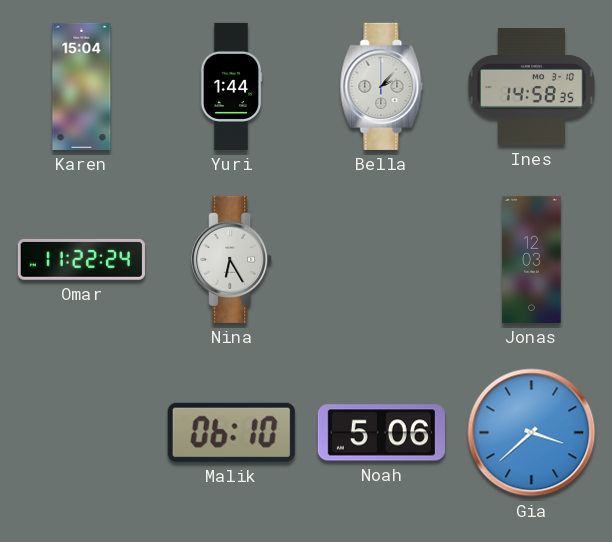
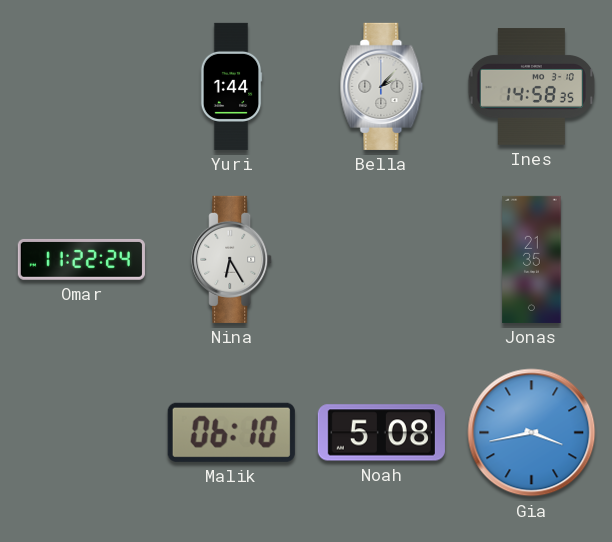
Karen: 15:04 -> none
Jonas: 12:03 -> 21:35
Noah: 5:06 -> 5:08
Gia: 3:38 -> 3:43
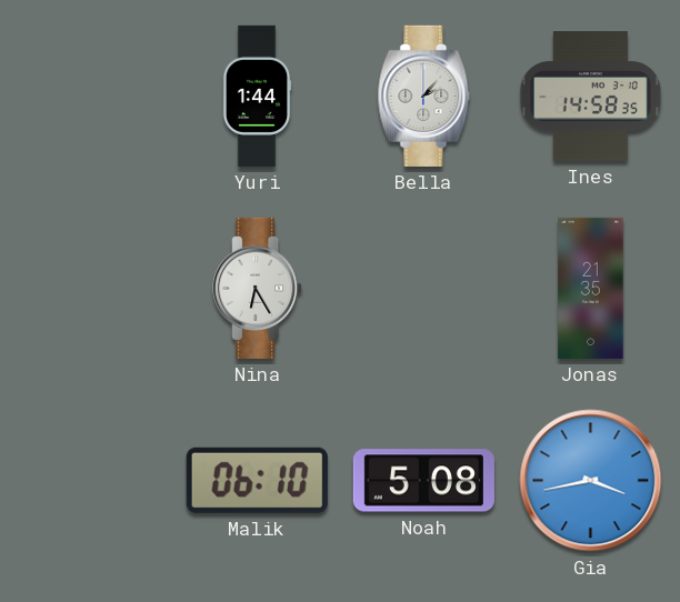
Omar: 11:22 -> none
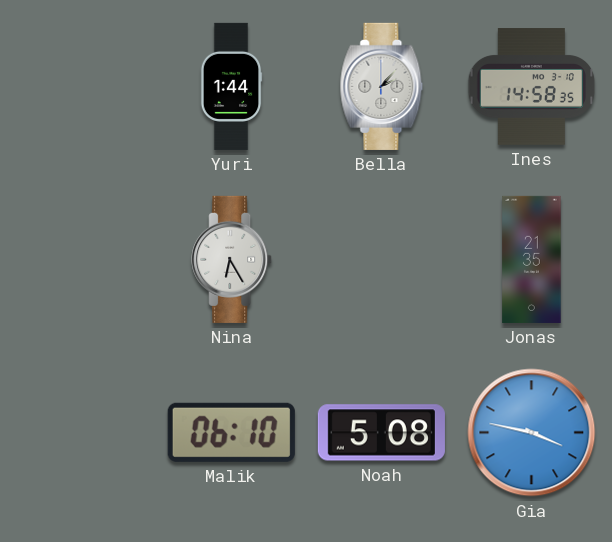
Gia: 3:43 -> 3:47
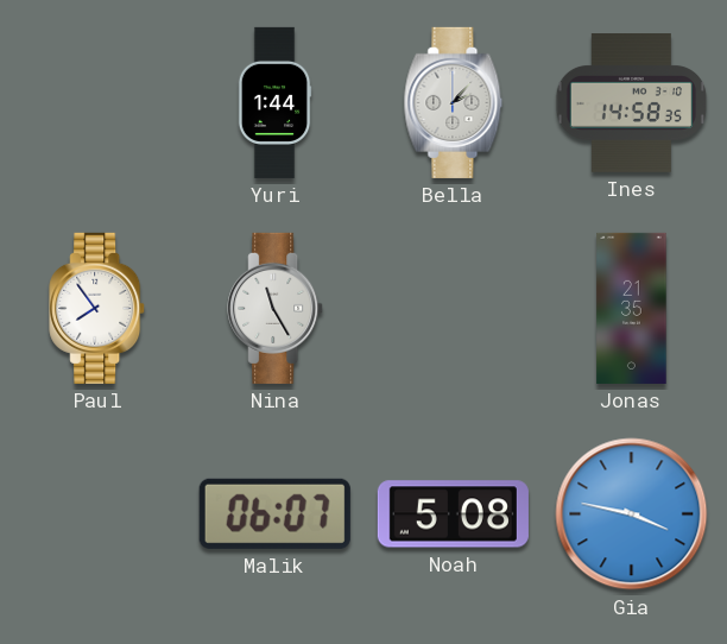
Paul: none -> 7:54
Nina: 6:25 -> 11:25
Malik: 06:10 -> 06:07
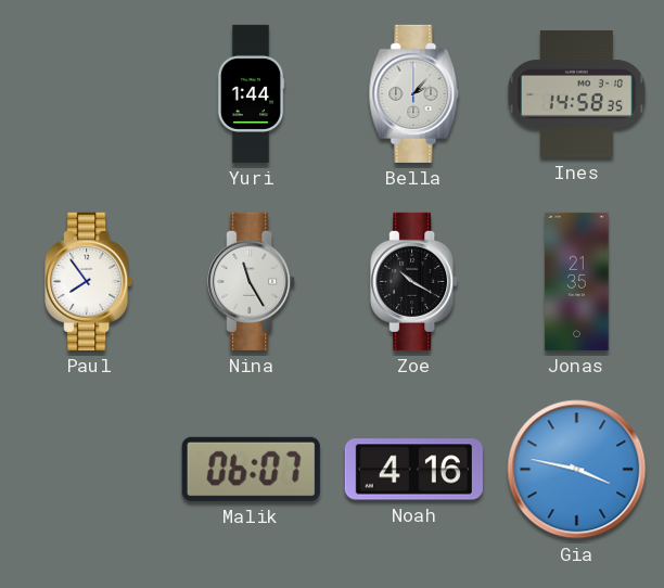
Zoe: none -> 10:20
Noah: 5:08 -> 4:16
